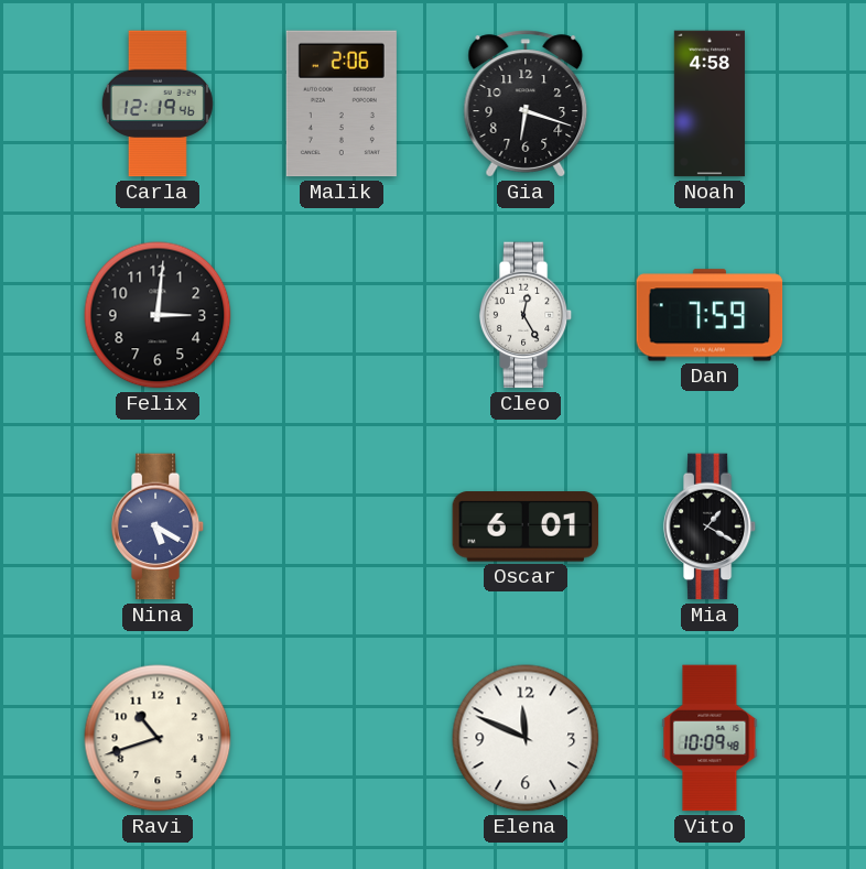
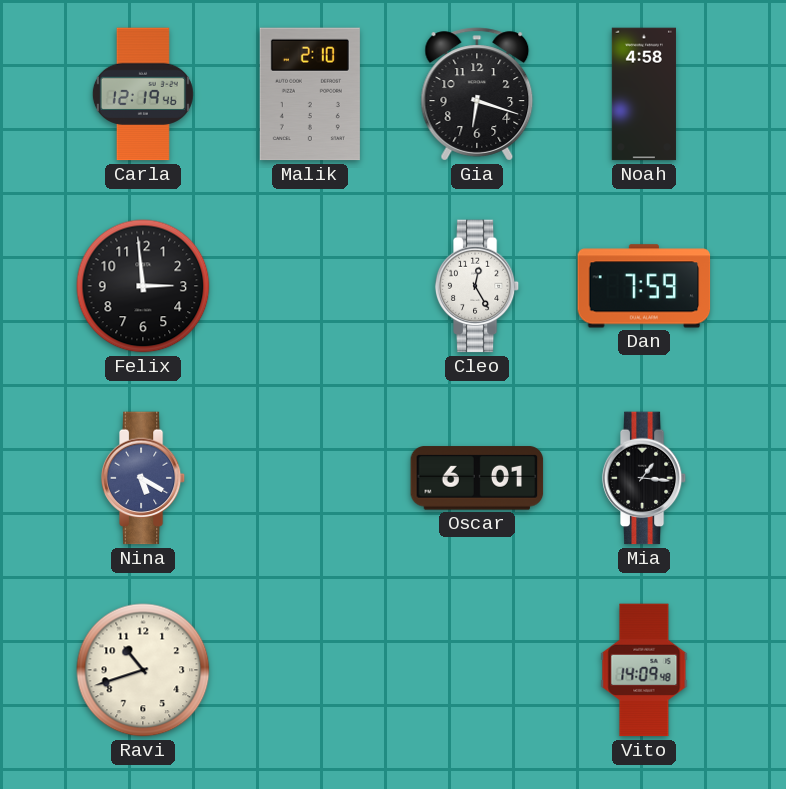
Malik: 2:06 -> 2:10
Felix: 3:01 -> 2:59
Mia: 1:20 -> 1:16
Elena: 11:49 -> none
Vito: 10:09 -> 14:09
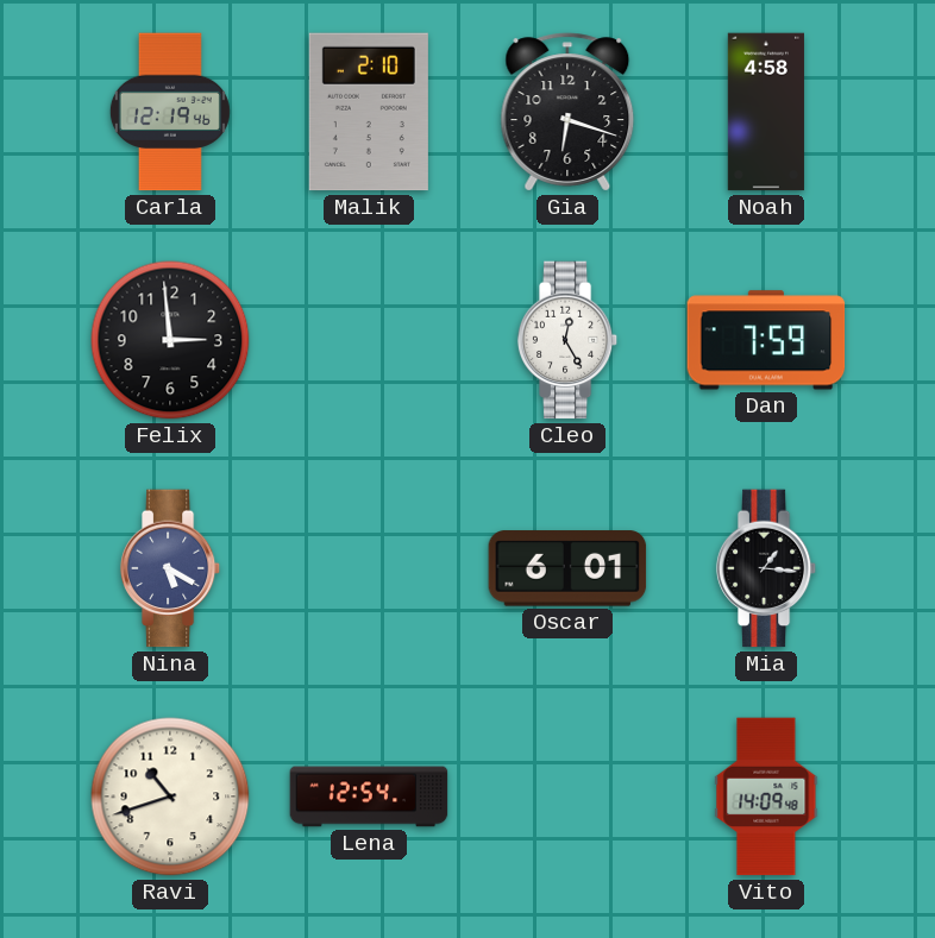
Lena: none -> 12:54
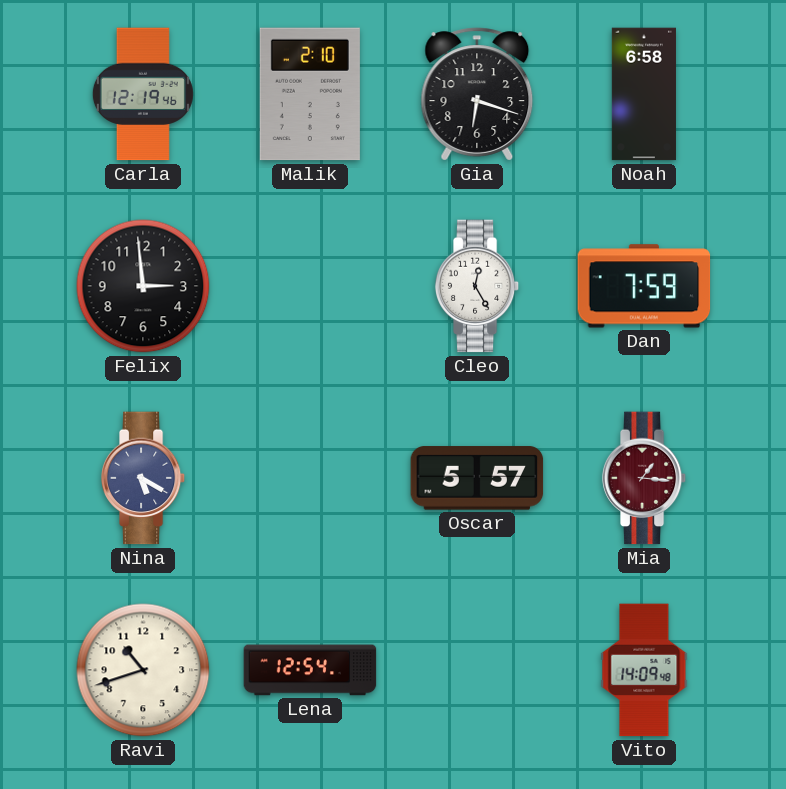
Noah: 4:58 -> 6:58
Oscar: 6:01 -> 5:57
Mia dial: black -> burgundy
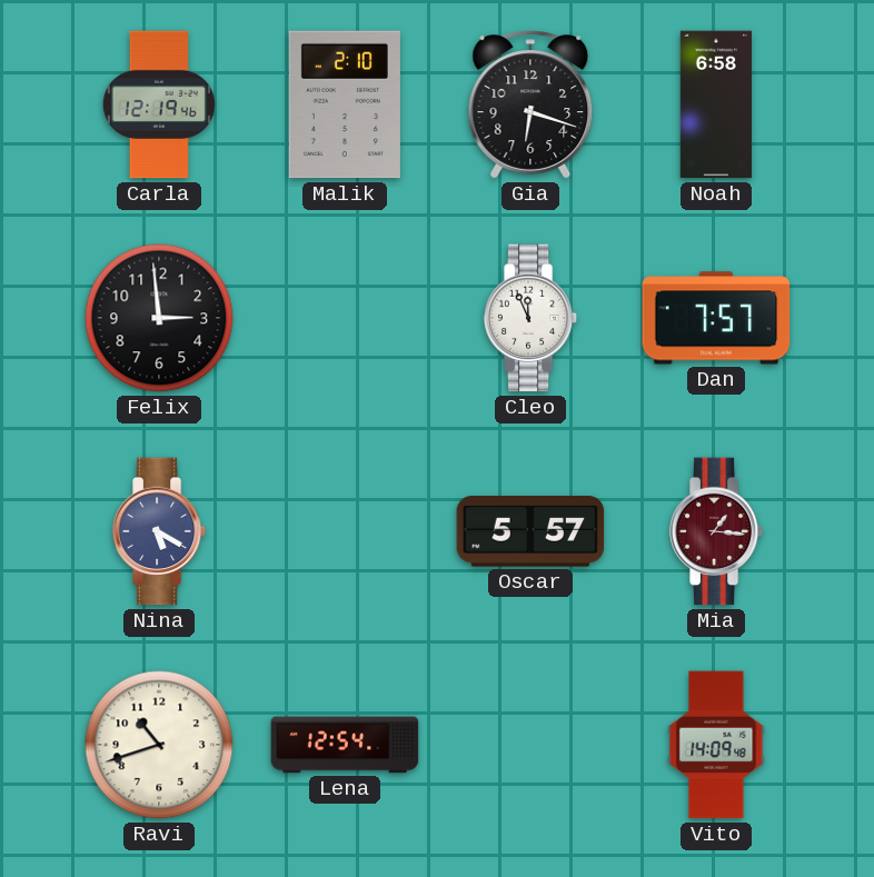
Cleo: 12:25 -> 11:56
Dan: 7:59 -> 7:57
